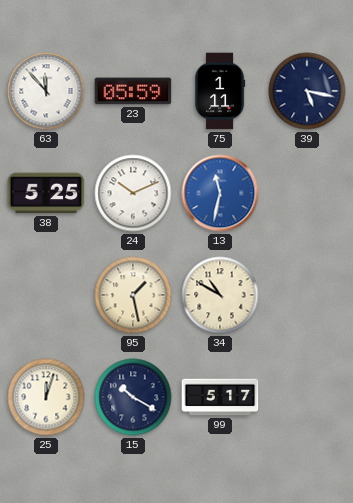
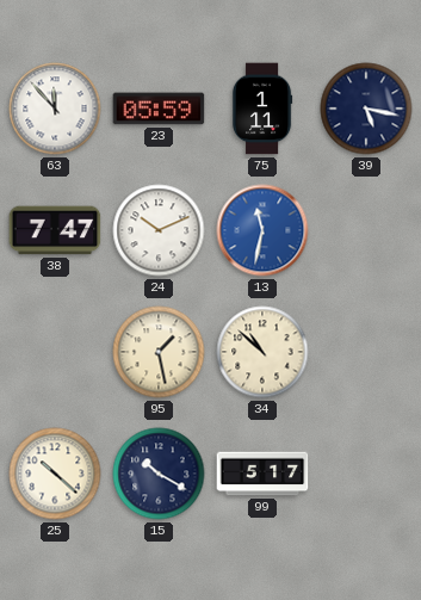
38: 5:25 -> 7:47
34: 10:50 -> 10:52
25: 12:03 -> 10:22
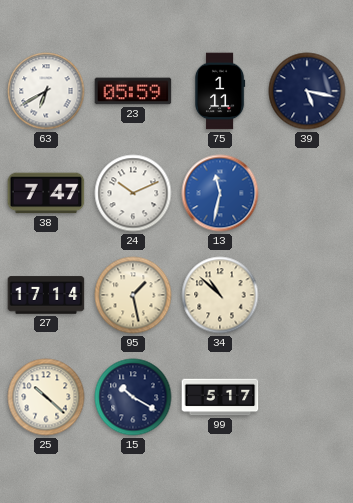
63: 11:53 -> 6:40
27: none -> 17:14
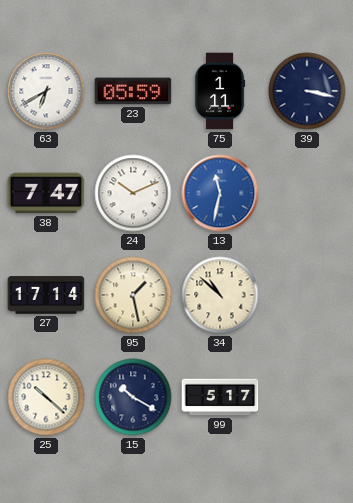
39: 5:17 -> 3:17
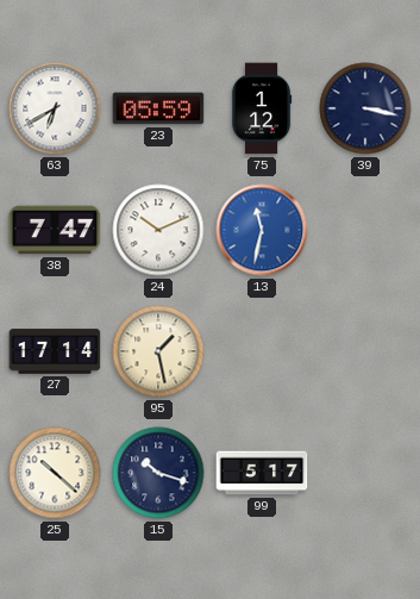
75: 1:11 -> 1:12
34: 10:52 -> none
15: 10:20 -> 10:18
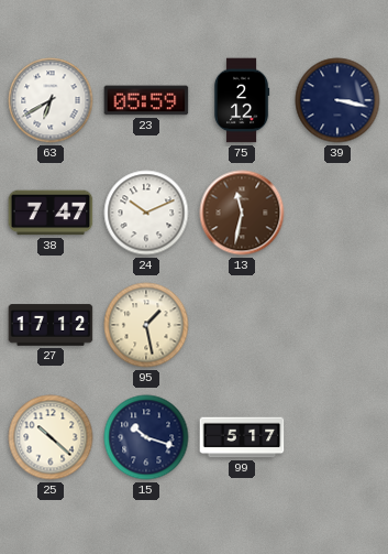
75: 1:12 -> 2:12
13 dial: blue -> brown
27: 17:14 -> 17:12
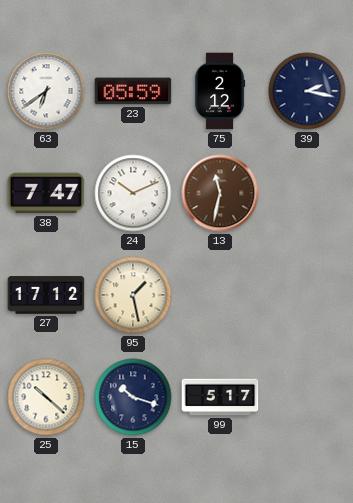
63: 6:40 -> 6:39
39: 3:17 -> 2:17
